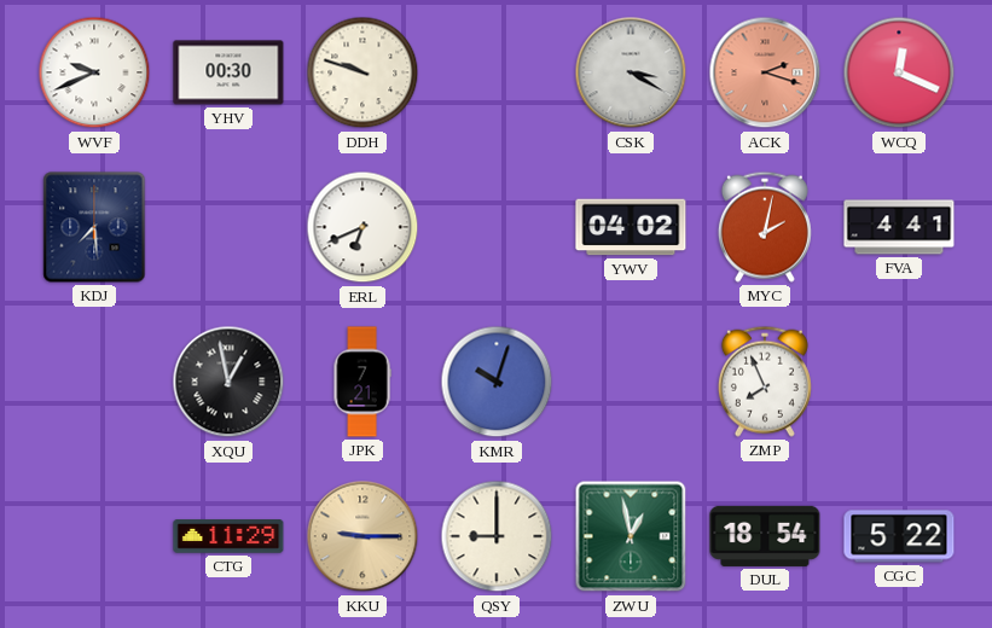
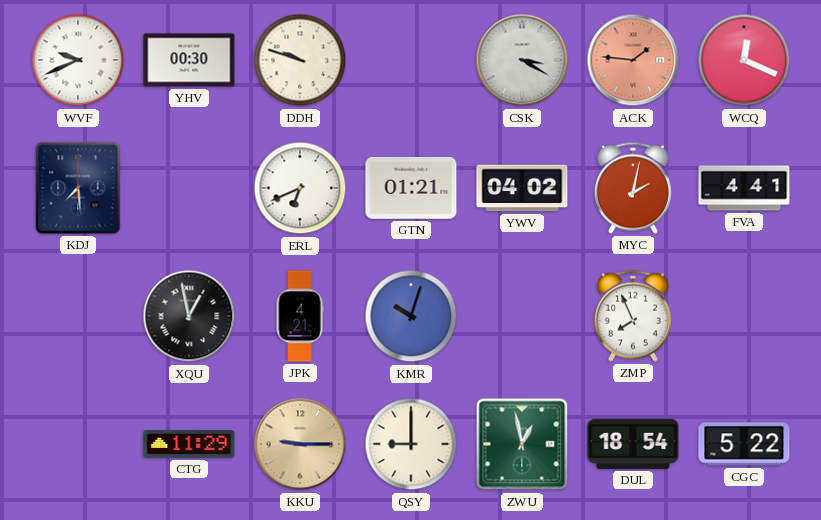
ACK: 2:18 -> 1:46
GTN: none -> 01:21
JPK: 7:21 -> 4:21
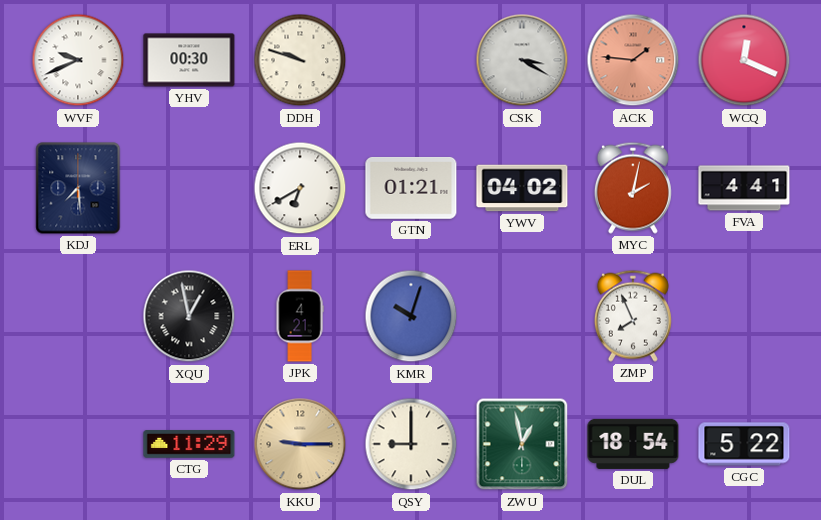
ERL: 6:41 -> 6:40
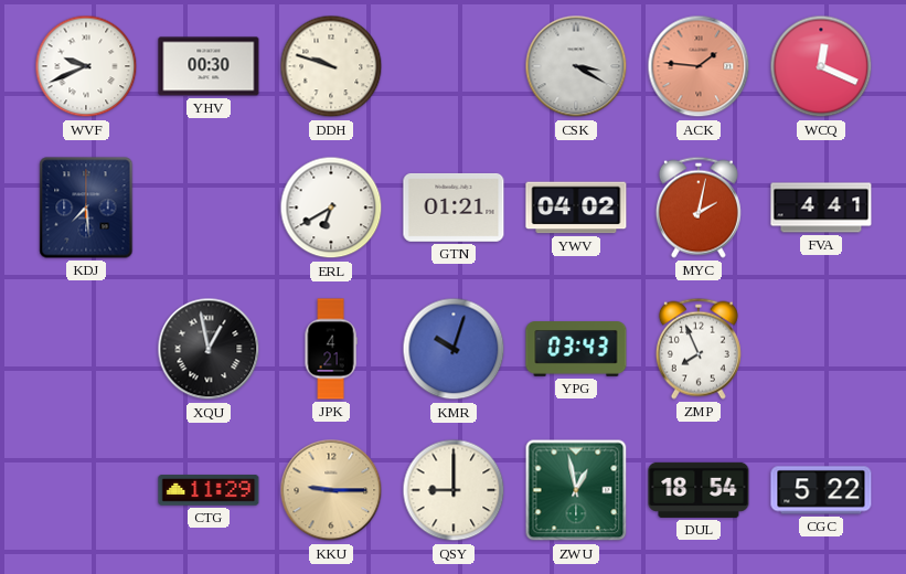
YPG: none -> 03:43
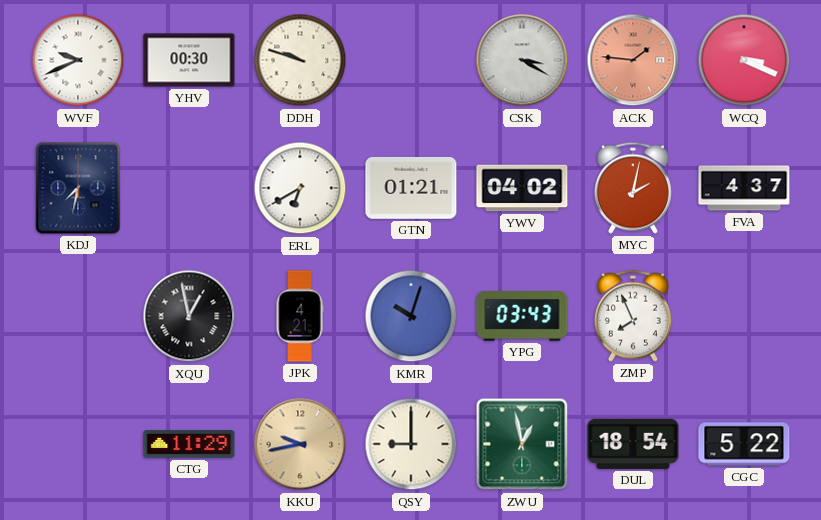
WCQ: 12:19 -> 3:19
KDJ: 7:29 -> 7:32
FVA: 4:41 -> 4:37
KKU: 9:15 -> 9:43
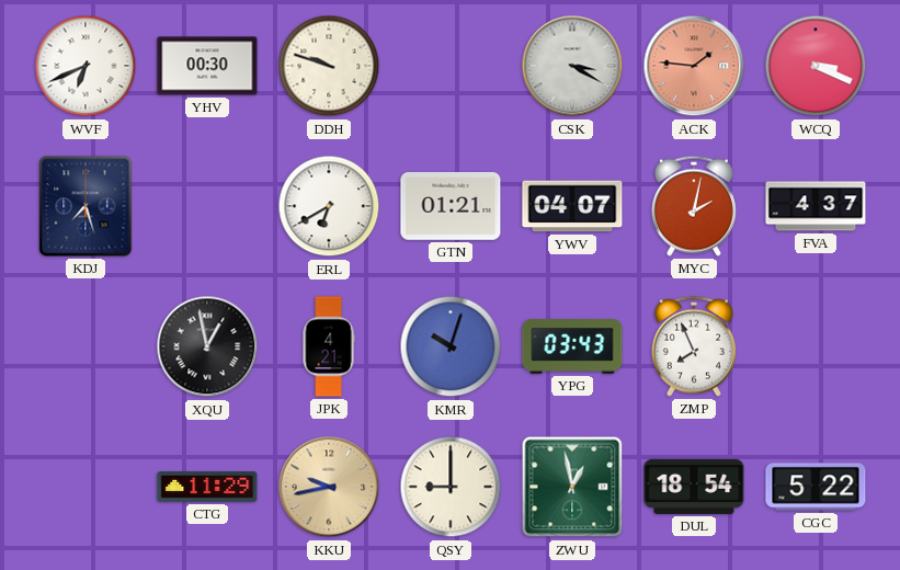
WVF: 9:41 -> 6:41
KDJ: 7:32 -> 7:27
YWV: 04:02 -> 04:07
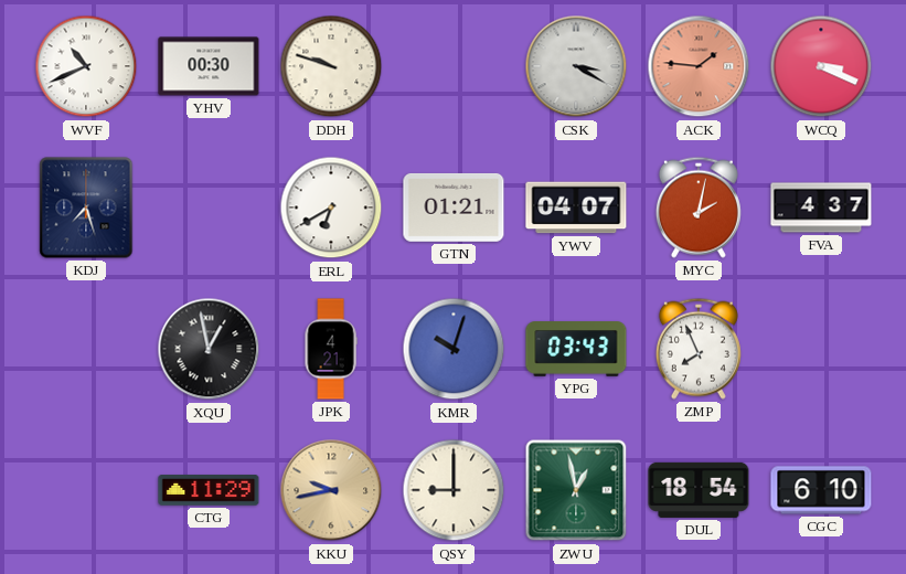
WVF: 6:41 -> 10:41
CGC: 5:22 -> 6:10
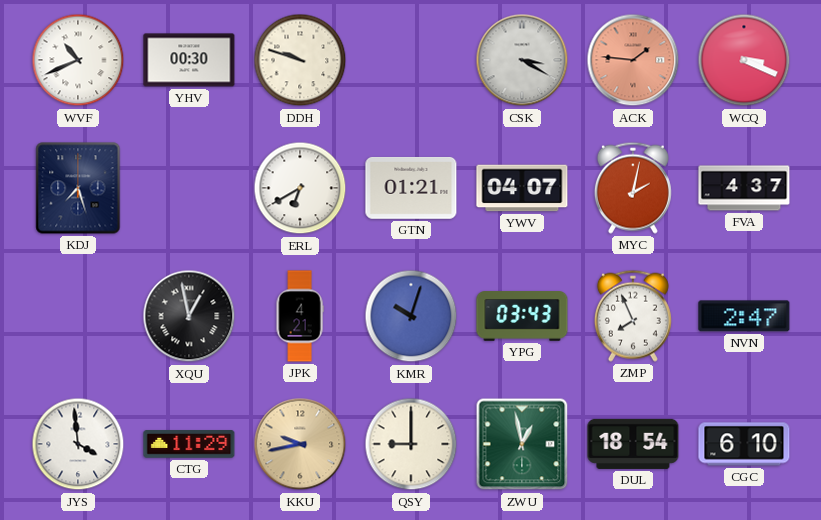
NVN: none -> 2:47
JYS: none -> 3:59
